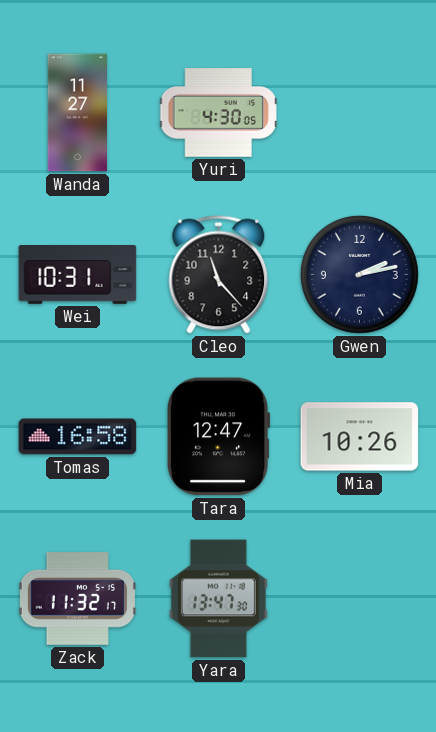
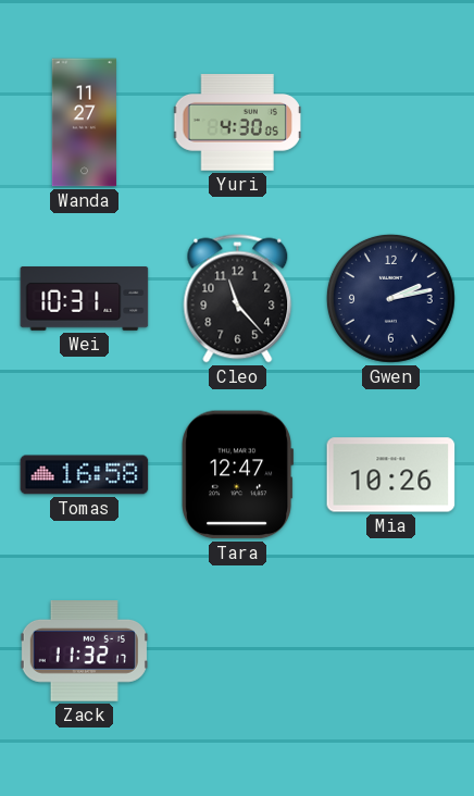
Yara: 13:47 -> none
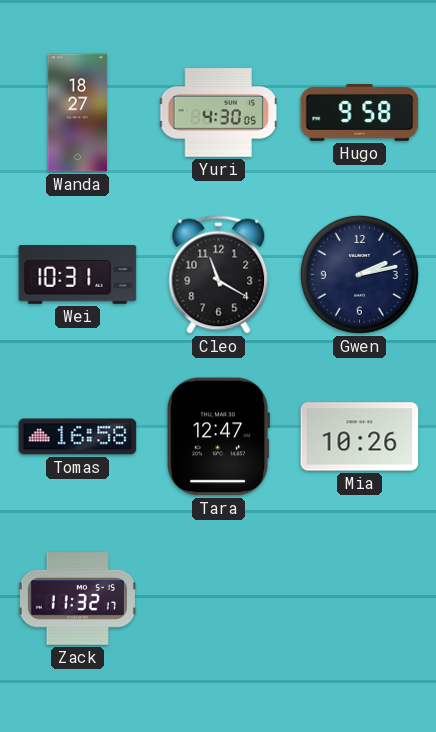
Wanda: 11:27 -> 18:27
Hugo: none -> 9:58
Cleo: 11:23 -> 11:20
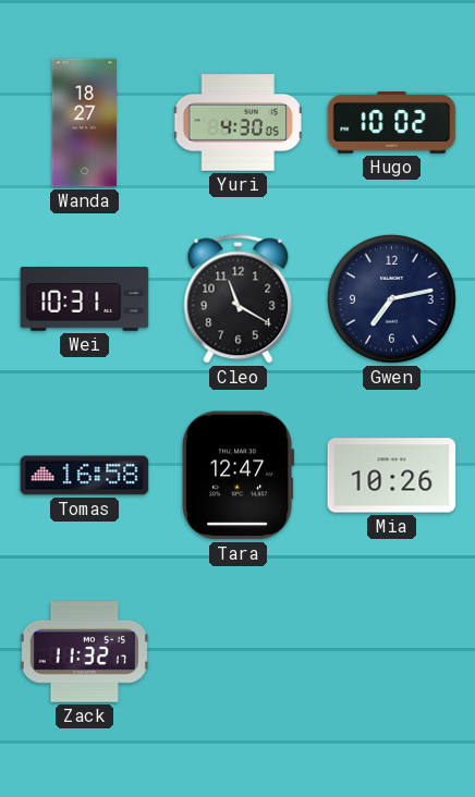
Hugo: 9:58 -> 10:02
Gwen: 2:13 -> 7:13
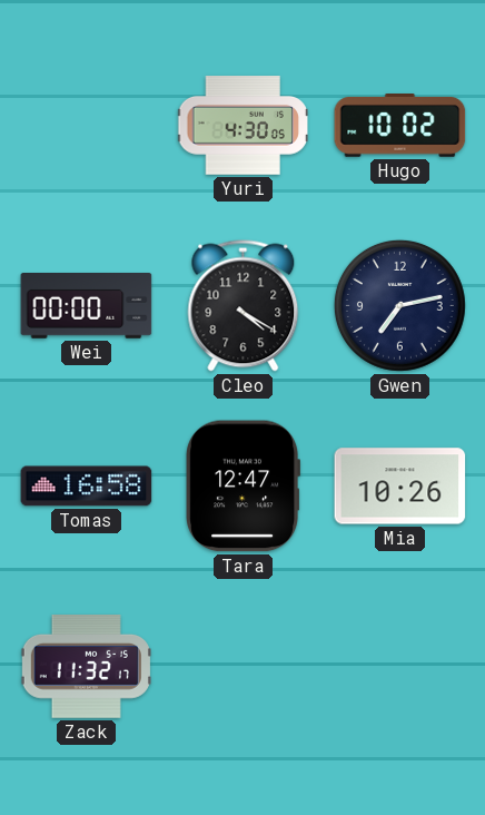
Wanda: 18:27 -> none
Wei: 10:31 -> 00:00
Cleo: 11:20 -> 4:20
